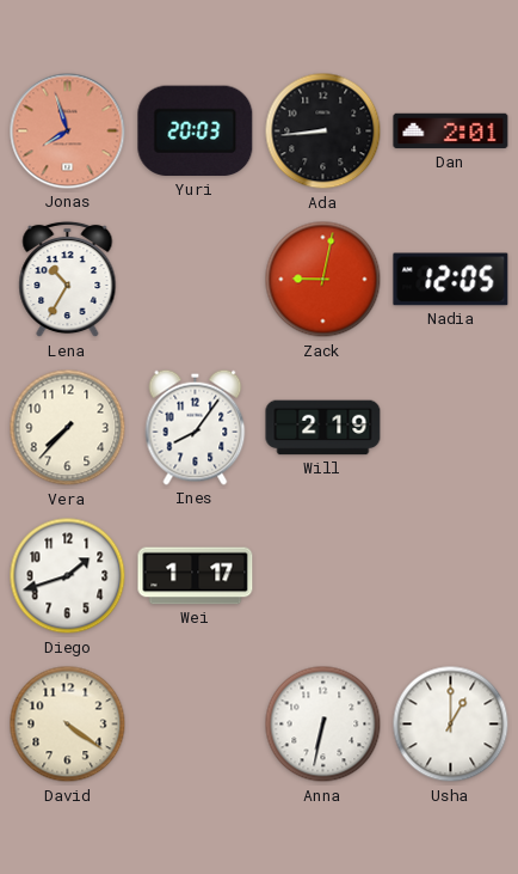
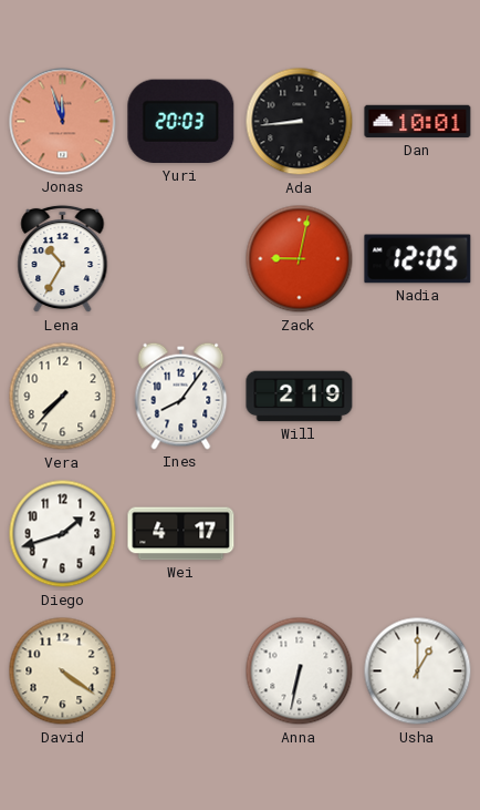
Jonas: 7:57 -> 11:57
Dan: 2:01 -> 10:01
Wei: 1:17 -> 4:17
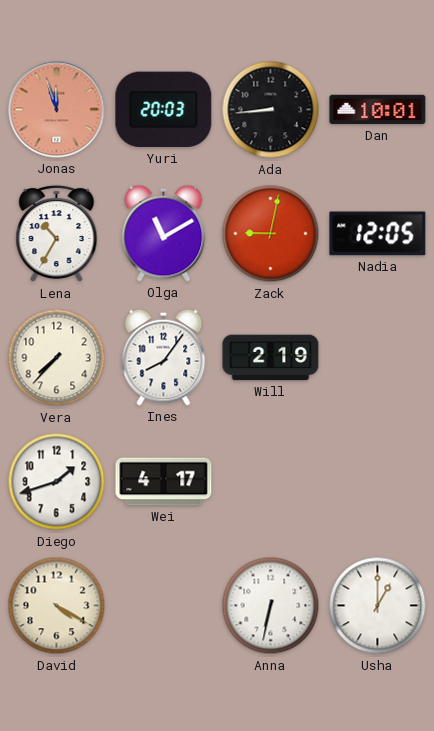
Olga: none -> 11:10
David: 4:21 -> 4:20
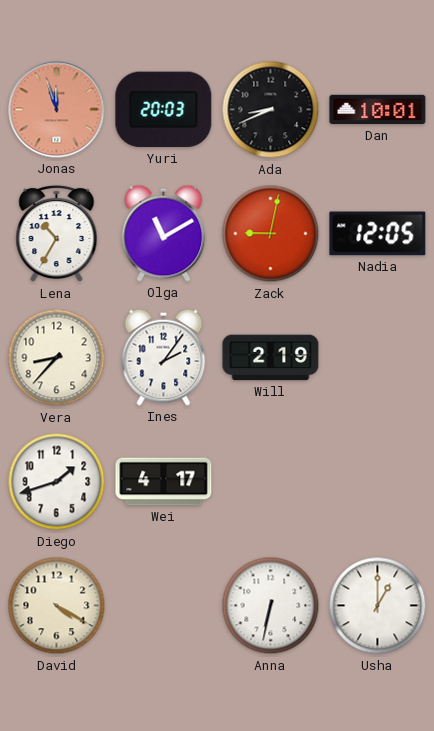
Ada: 8:44 -> 8:41
Vera: 7:37 -> 8:37
Ines: 8:06 -> 2:06
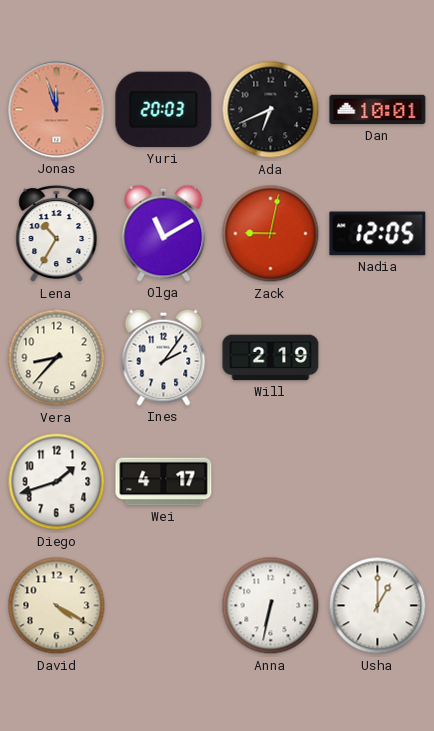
Ada: 8:41 -> 6:41
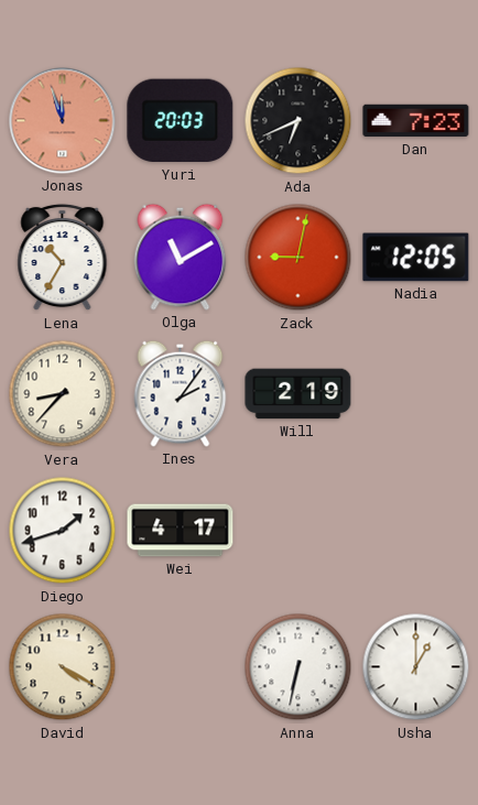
Dan: 10:01 -> 7:23
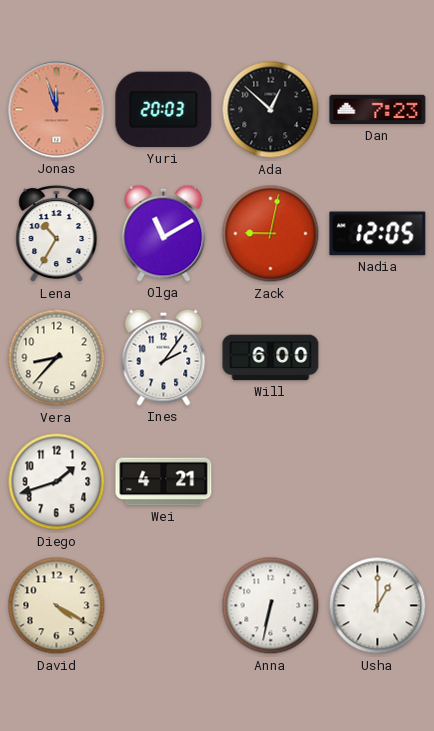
Ada: 6:41 -> 12:52
Will: 2:19 -> 6:00
Wei: 4:17 -> 4:21
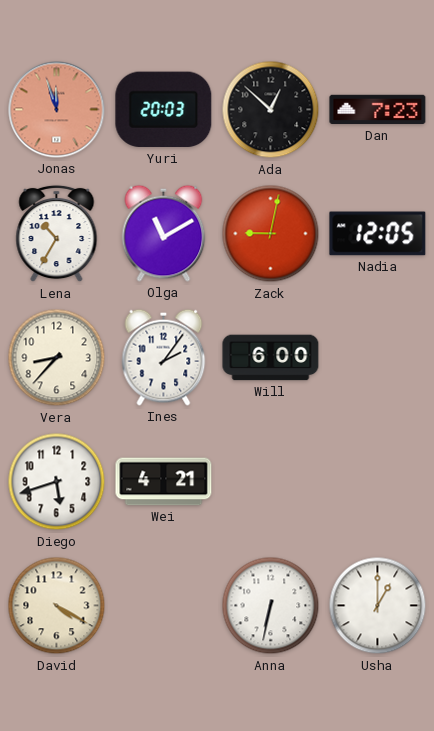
Diego: 1:42 -> 5:42
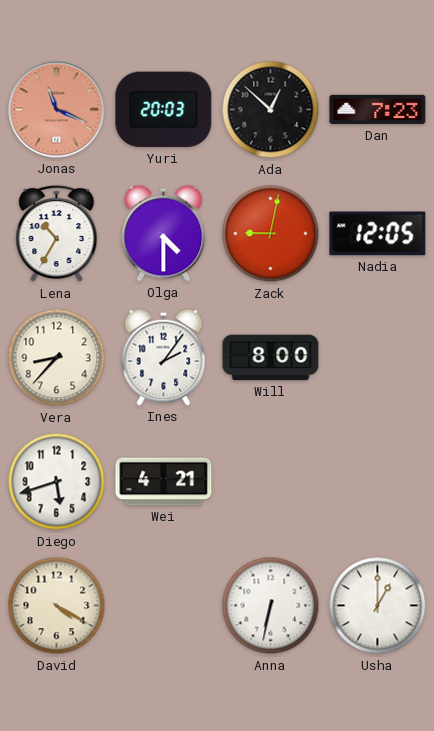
Jonas: 11:57 -> 11:19
Olga: 11:10 -> 4:30
Will: 6:00 -> 8:00
